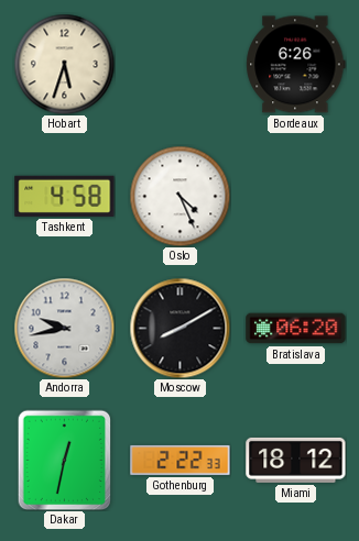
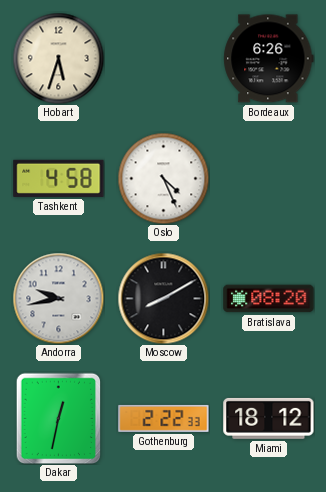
Bratislava: 06:20 -> 08:20
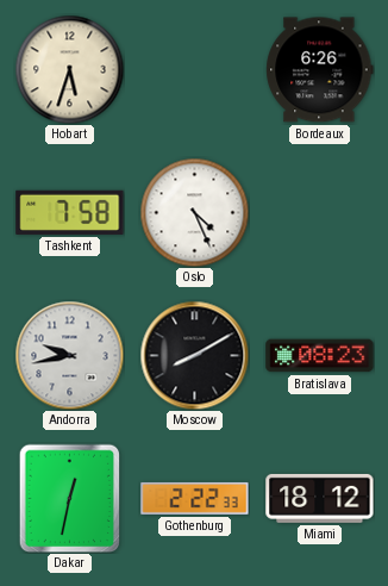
Tashkent: 4:58 -> 7:58
Bratislava: 08:20 -> 08:23
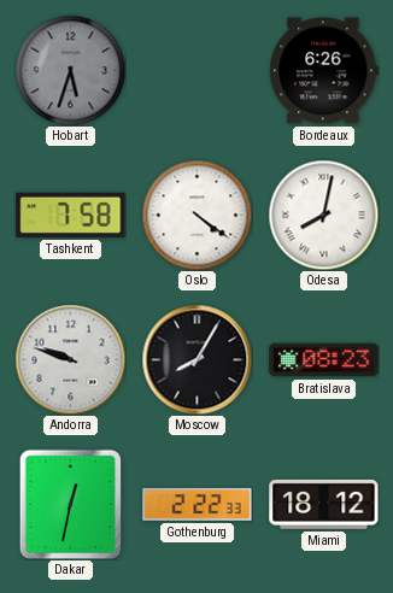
Hobart dial: cream -> grey
Oslo: 4:26 -> 4:21
Odesa: none -> 8:02
Andorra: 9:43 -> 9:48
Moscow: 8:10 -> 8:05
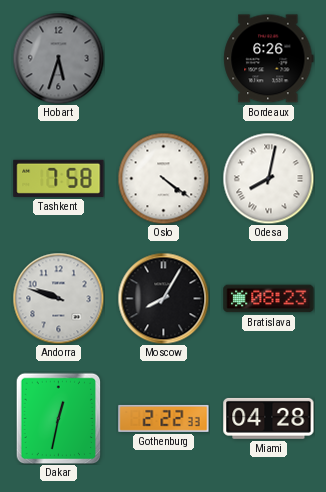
Miami: 18:12 -> 04:28
